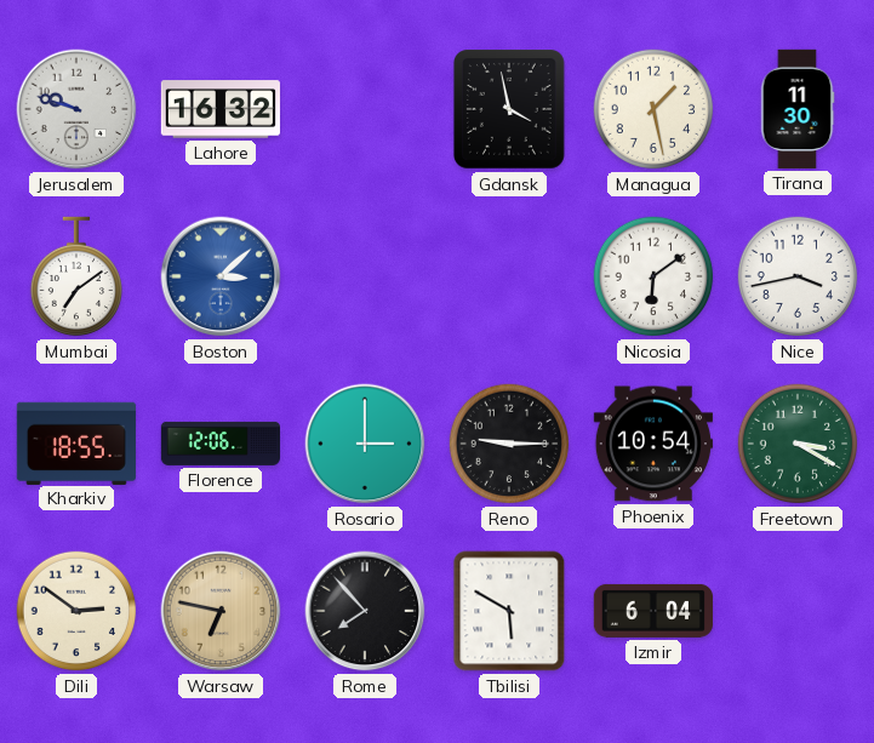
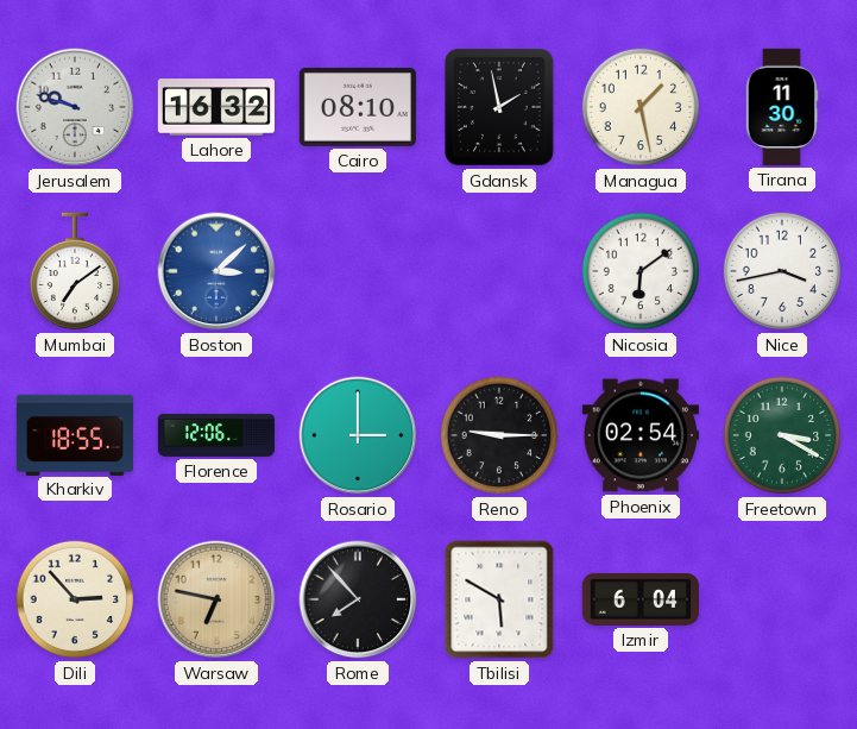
Cairo: none -> 08:10
Gdansk: 3:58 -> 1:58
Phoenix: 10:54 -> 02:54
Dili: 2:51 -> 2:53
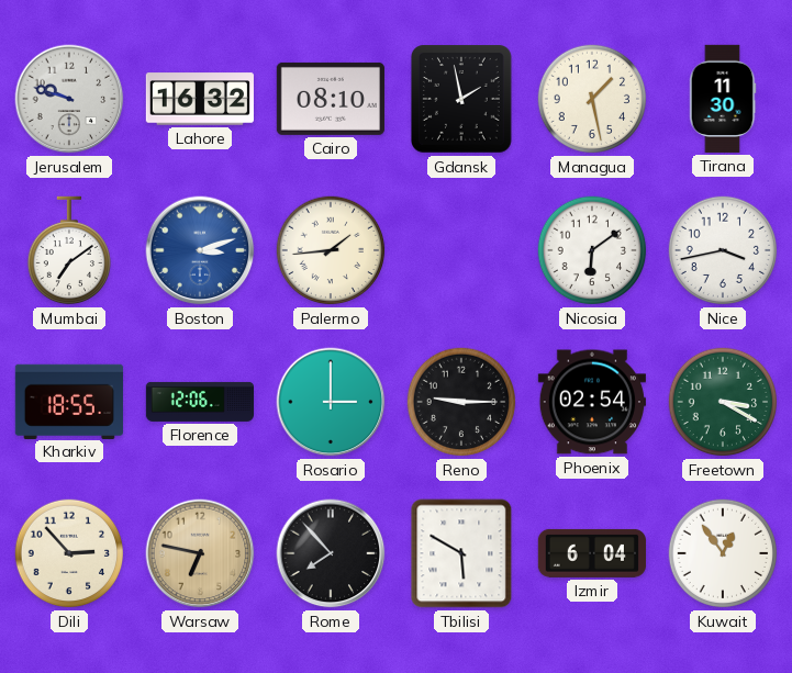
Boston: 3:08 -> 3:12
Palermo: none -> 1:44
Kuwait: none -> 12:54
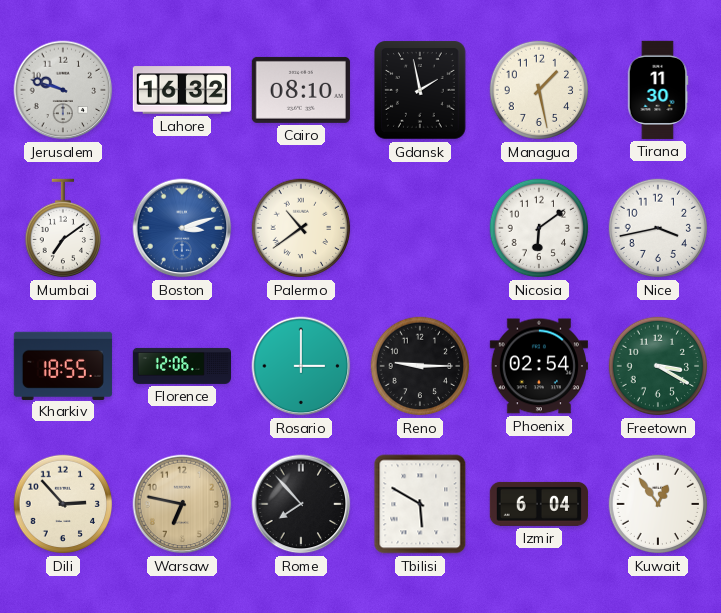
Palermo: 1:44 -> 10:39
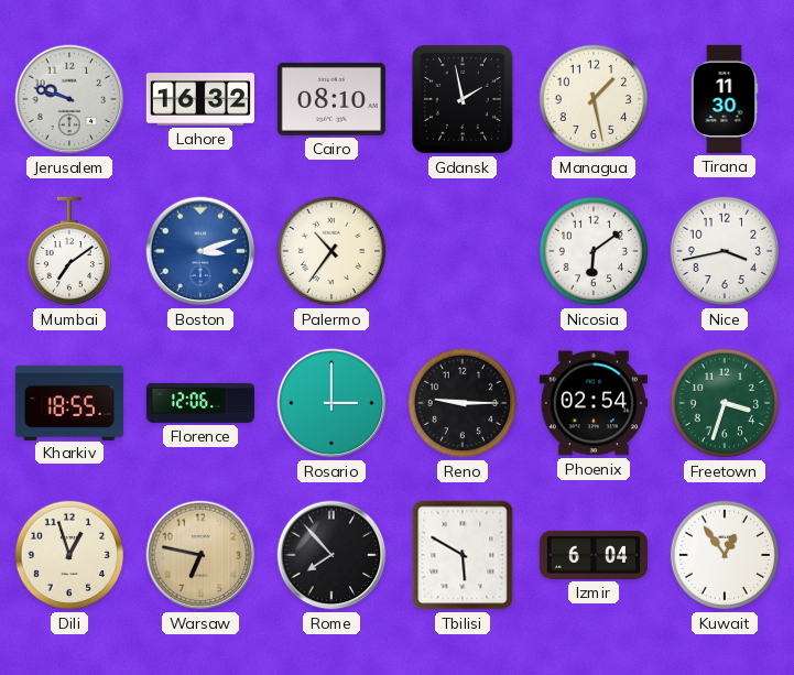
Palermo: 10:39 -> 10:36
Freetown: 3:20 -> 3:33
Dili: 2:53 -> 12:57
